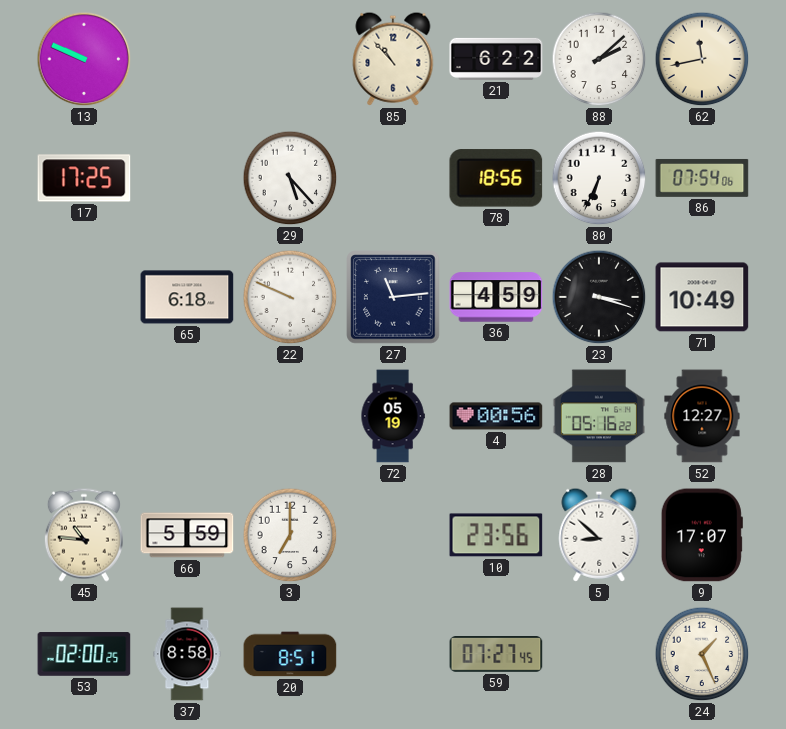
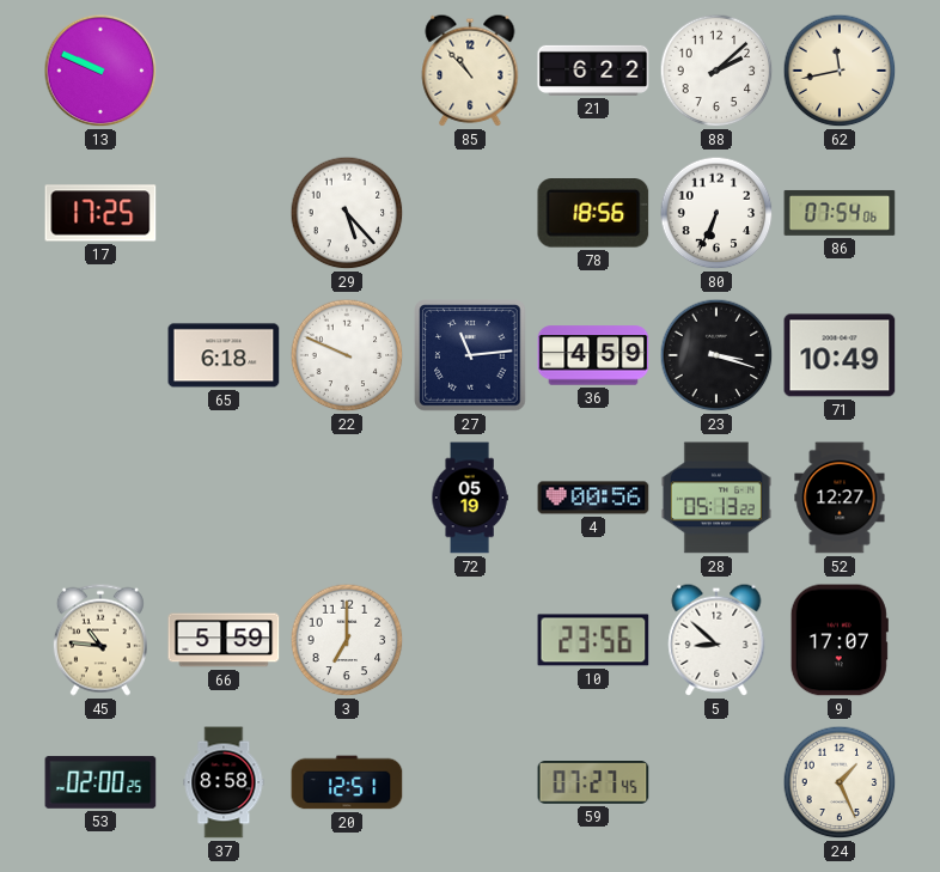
28: 05:16 -> 05:13
20: 8:51 -> 12:51
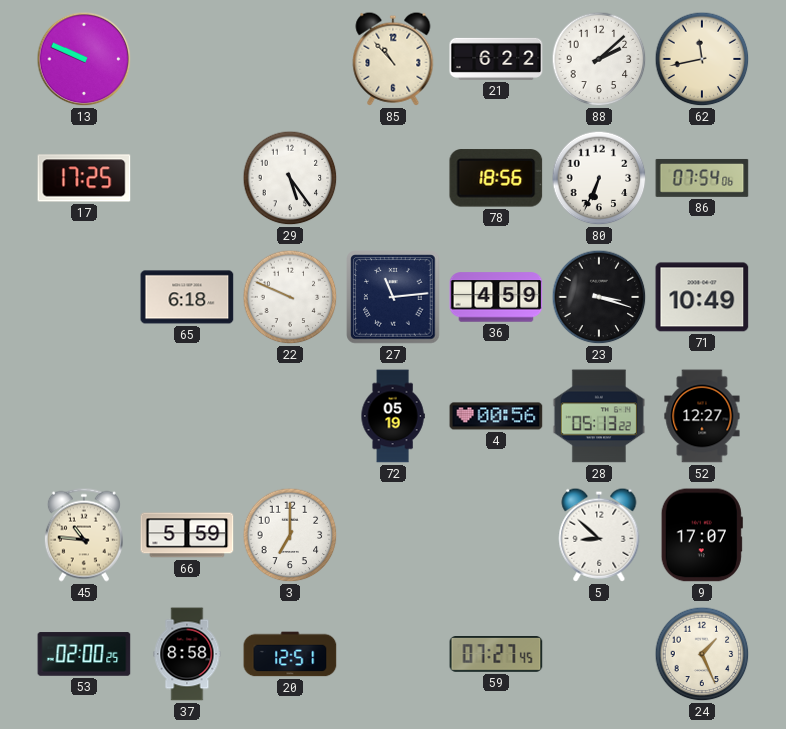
29: 5:23 -> 5:24
10: 23:56 -> none
